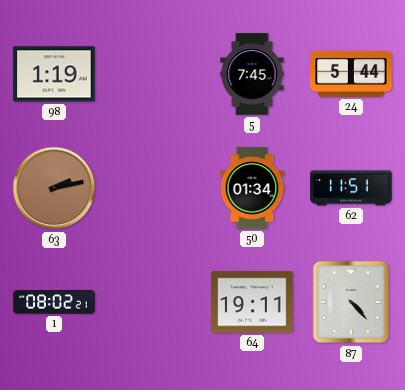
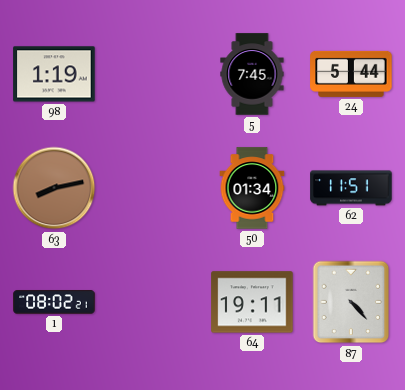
63: 2:13 -> 8:13
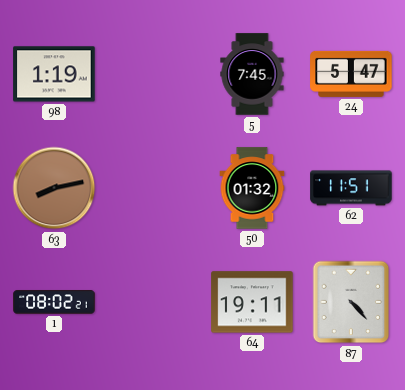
24: 5:44 -> 5:47
50: 01:34 -> 01:32
